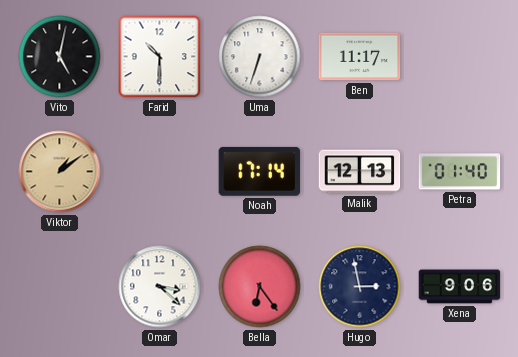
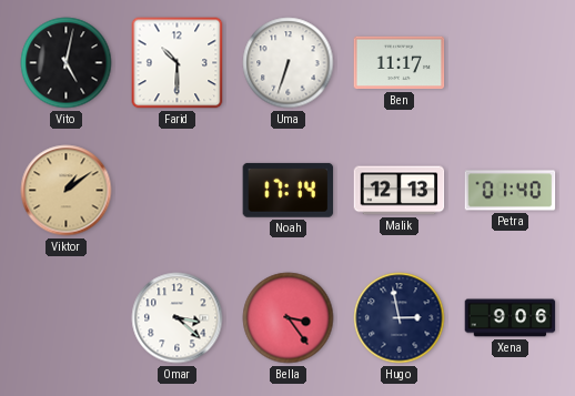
Bella: 6:24 -> 3:24
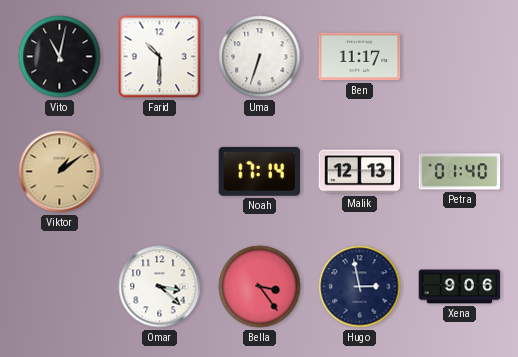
Vito: 5:02 -> 11:02
